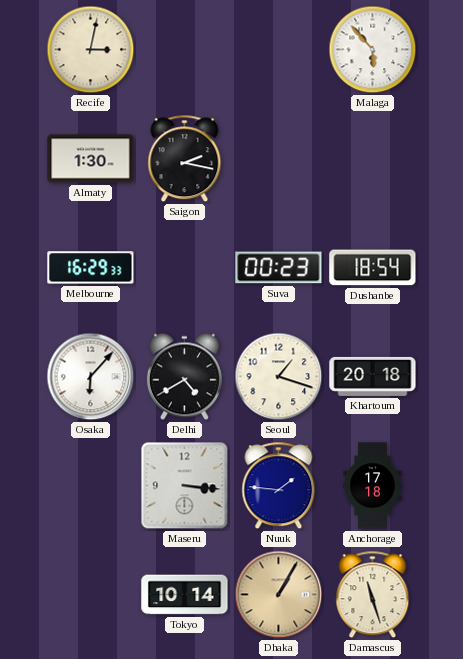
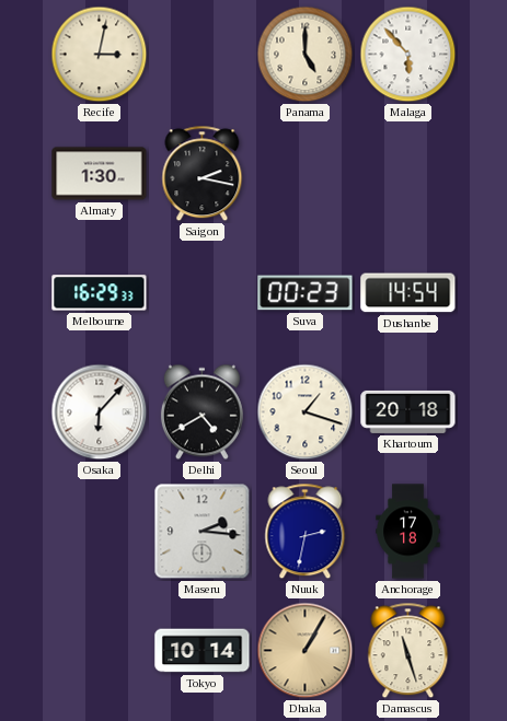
Panama: none -> 5:00
Dushanbe: 18:54 -> 14:54
Maseru: 3:16 -> 2:16
Nuuk: 1:46 -> 2:32
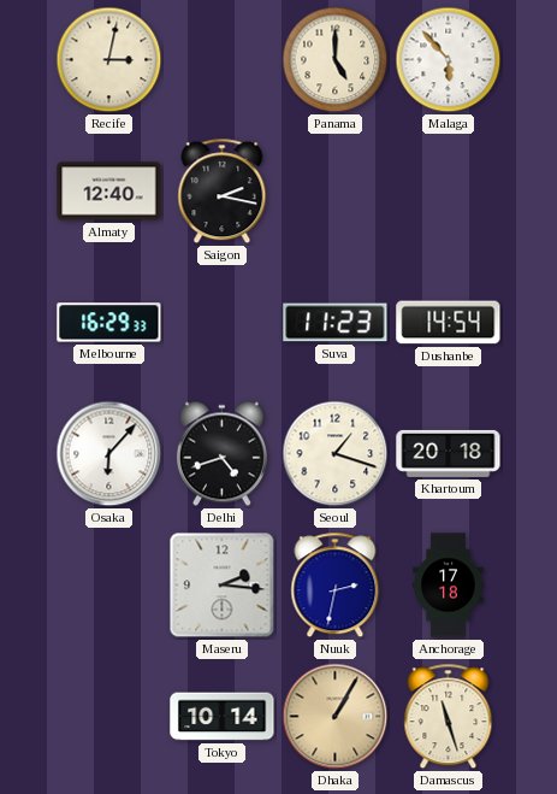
Almaty: 1:30 -> 12:40
Suva: 00:23 -> 11:23
Delhi: 4:40 -> 4:42
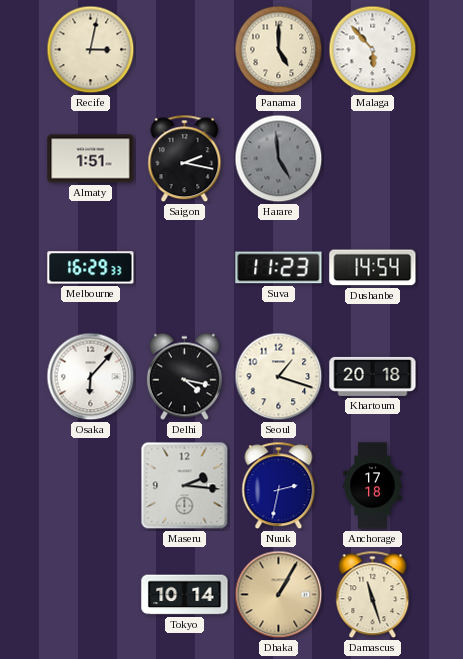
Almaty: 12:40 -> 1:51
Harare: none -> 4:59
Delhi: 4:42 -> 4:17
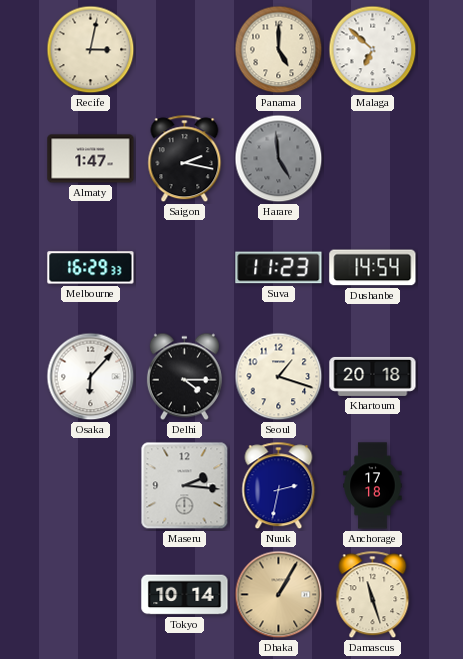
Malaga: 5:53 -> 6:52
Almaty: 1:51 -> 1:47
Delhi: 4:17 -> 4:15
